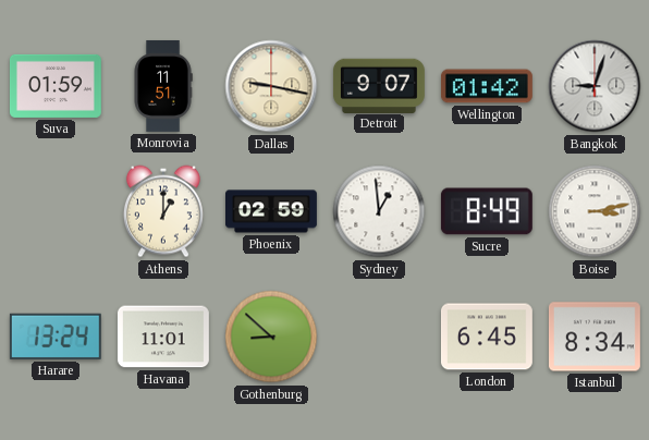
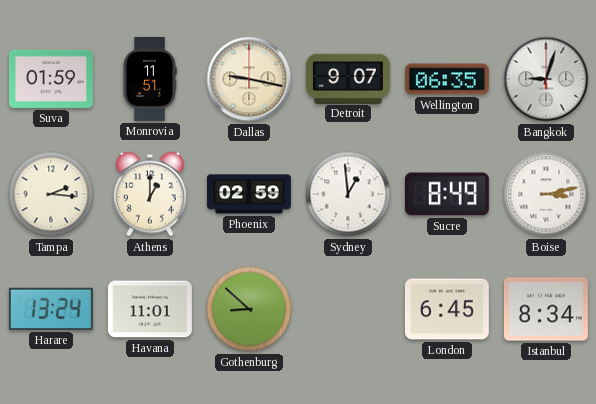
Wellington: 01:42 -> 06:35
Tampa: none -> 2:16
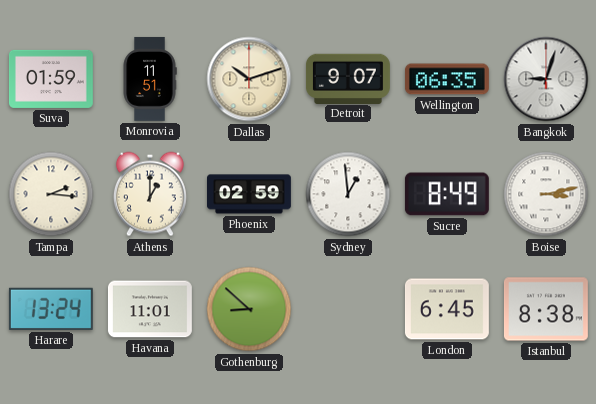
Dallas: 9:17 -> 10:12
Istanbul: 8:34 -> 8:38
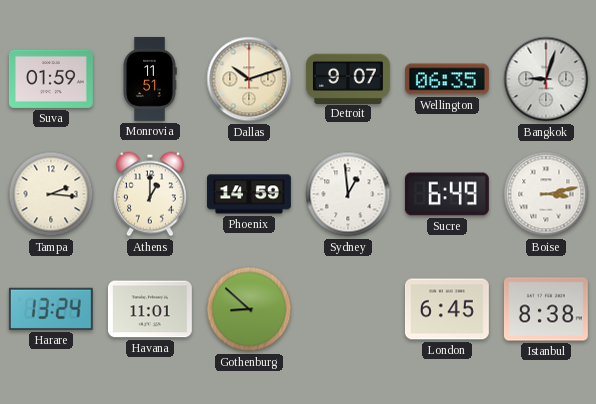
Phoenix: 02:59 -> 14:59
Sucre: 8:49 -> 6:49
